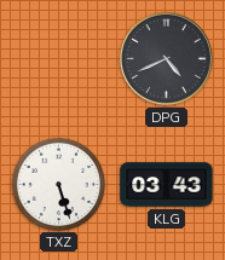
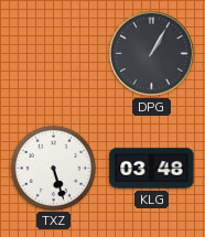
DPG: 4:41 -> 1:05
KLG: 03:43 -> 03:48
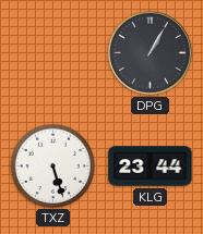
KLG: 03:48 -> 23:44
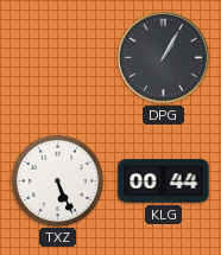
TXZ: 5:27 -> 5:26
KLG: 23:44 -> 00:44
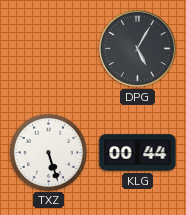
DPG: 1:05 -> 5:05
TXZ: 5:26 -> 5:27
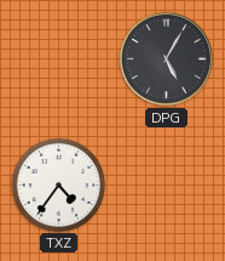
TXZ: 5:27 -> 4:36
KLG: 00:44 -> none
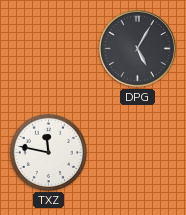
TXZ: 4:36 -> 11:47
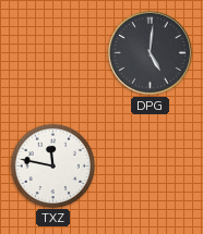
DPG: 5:05 -> 5:01
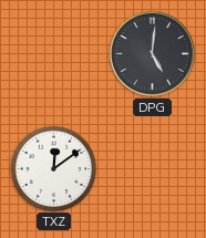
TXZ: 11:47 -> 12:09
